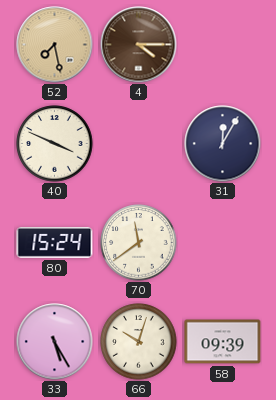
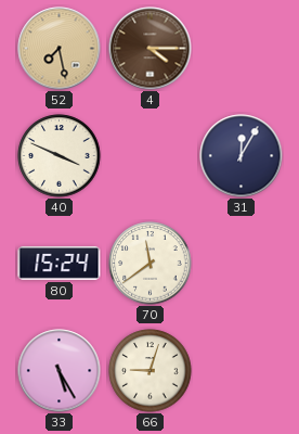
66: 10:03 -> 9:03
58: 09:39 -> none
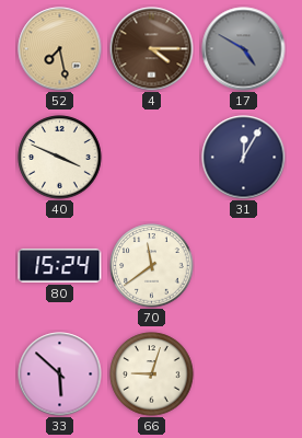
17: none -> 4:50
33: 5:25 -> 5:52
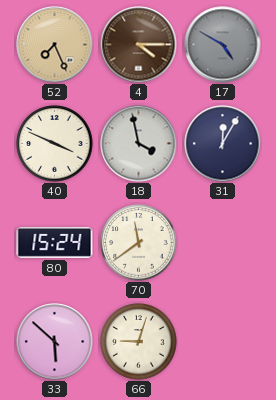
52: 7:28 -> 7:26
18: none -> 3:58
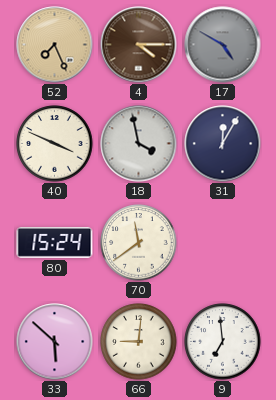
66: 9:03 -> 9:01
9: none -> 6:59
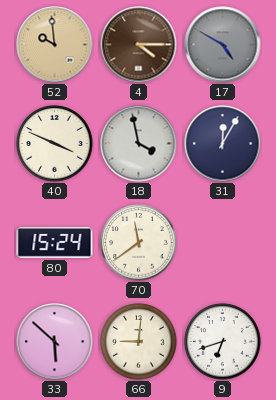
52: 7:26 -> 9:59
9: 6:59 -> 6:42
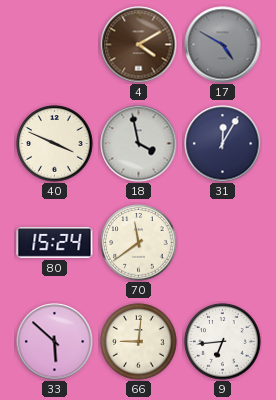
52: 9:59 -> none
4: 4:15 -> 4:10
9: 6:42 -> 6:44
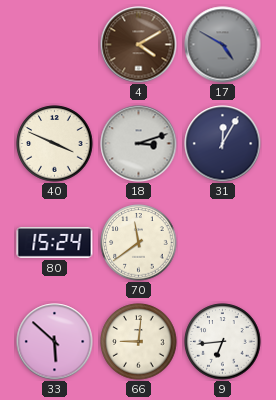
18: 3:58 -> 3:12
